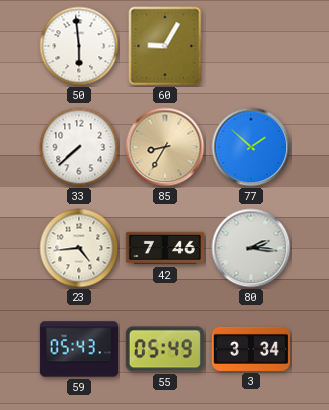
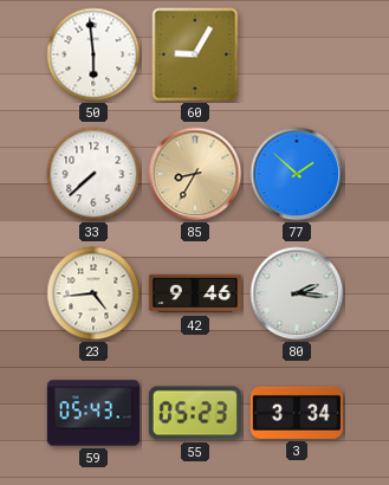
42: 7:46 -> 9:46
55: 05:49 -> 05:23
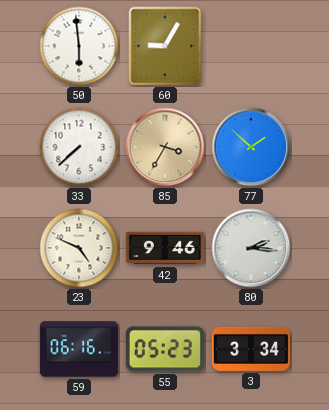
85: 8:35 -> 3:35
23: 4:44 -> 4:49
59: 05:43 -> 06:16
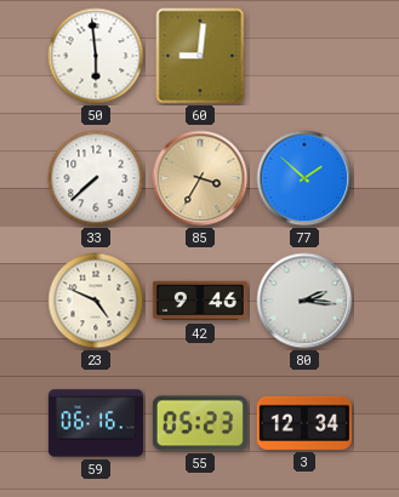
60: 9:05 -> 9:01
3: 3:34 -> 12:34
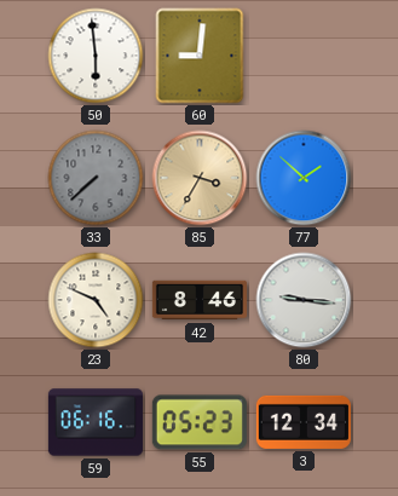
33 dial: white -> grey
42: 9:46 -> 8:46
80: 2:16 -> 9:16
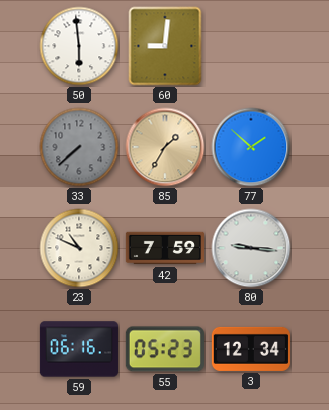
85: 3:35 -> 1:35
23: 4:49 -> 10:49
42: 8:46 -> 7:59
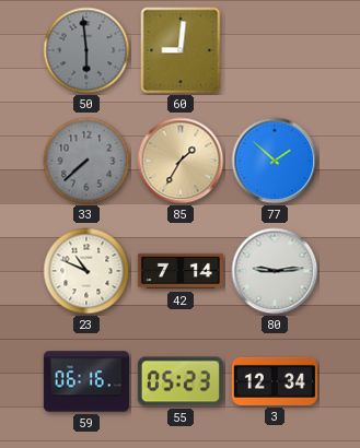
50 dial: white -> grey
42: 7:59 -> 7:14
80: 9:16 -> 9:14
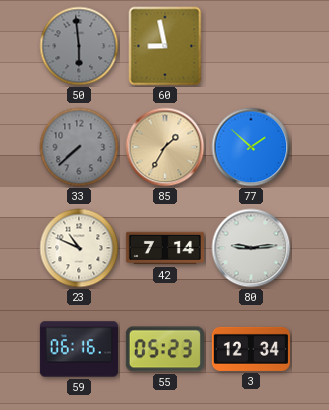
60: 9:01 -> 8:58
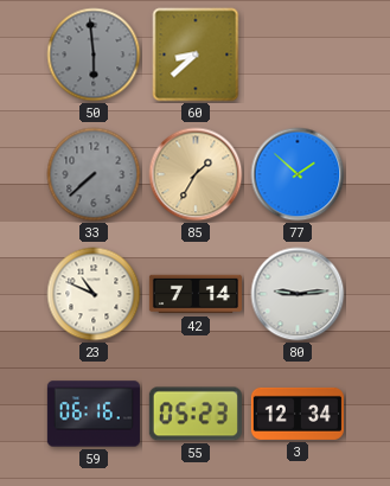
60: 8:58 -> 8:38
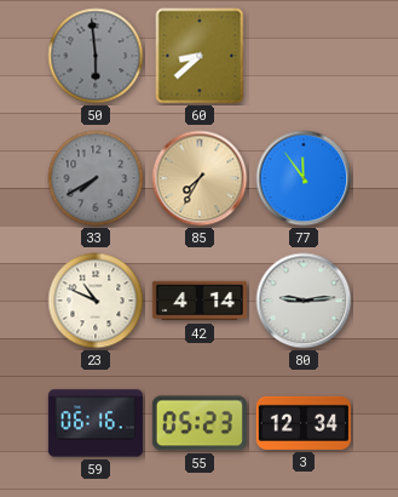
33: 7:38 -> 7:40
85: 1:35 -> 7:35
77: 1:52 -> 11:54
42: 7:14 -> 4:14
